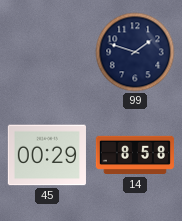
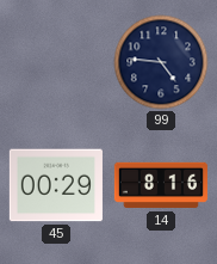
99: 1:48 -> 4:46
14: 8:58 -> 8:16
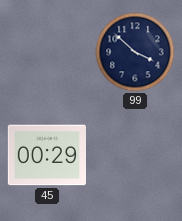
99: 4:46 -> 3:52
14: 8:16 -> none
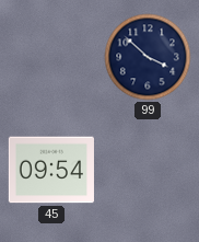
45: 00:29 -> 09:54
